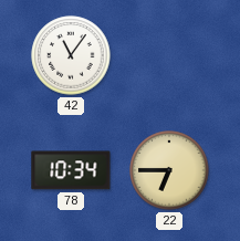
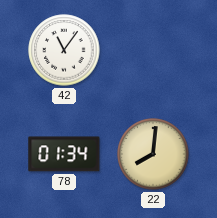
78: 10:34 -> 01:34
22: 6:45 -> 8:01
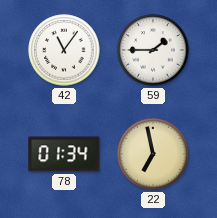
59: none -> 1:45
22: 8:01 -> 6:58
